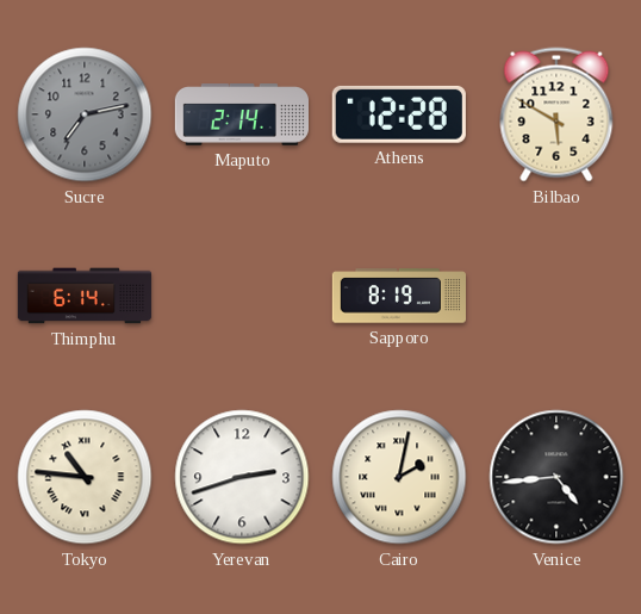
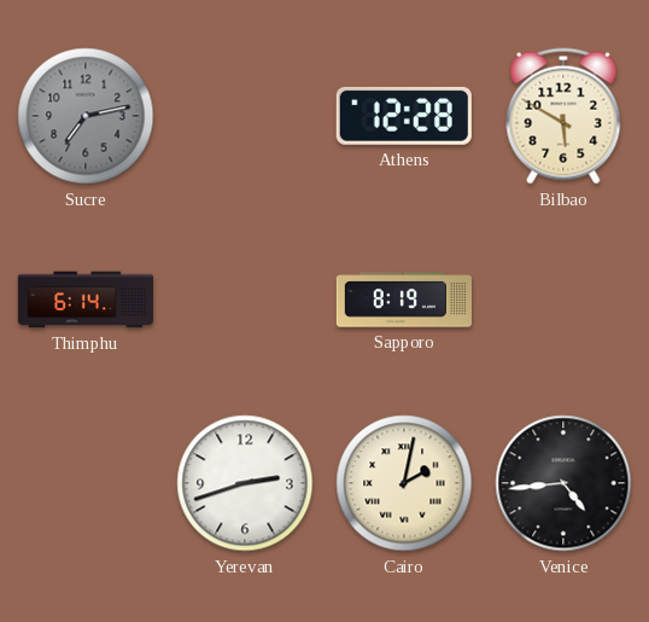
Maputo: 2:14 -> none
Tokyo: 10:46 -> none
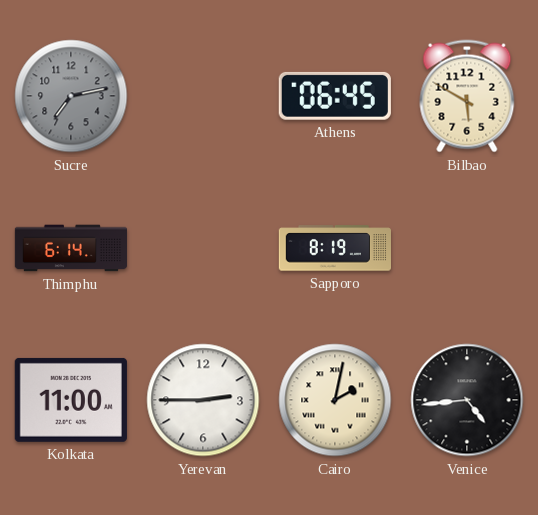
Athens: 12:28 -> 06:45
Kolkata: none -> 11:00
Yerevan: 2:42 -> 2:45
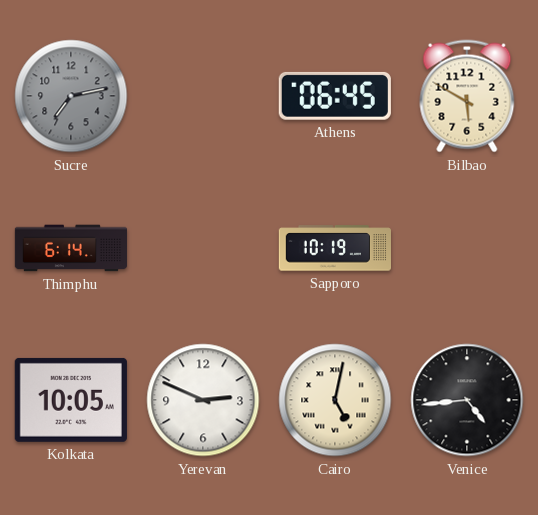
Sapporo: 8:19 -> 10:19
Kolkata: 11:00 -> 10:05
Yerevan: 2:45 -> 2:49
Cairo: 2:02 -> 5:02
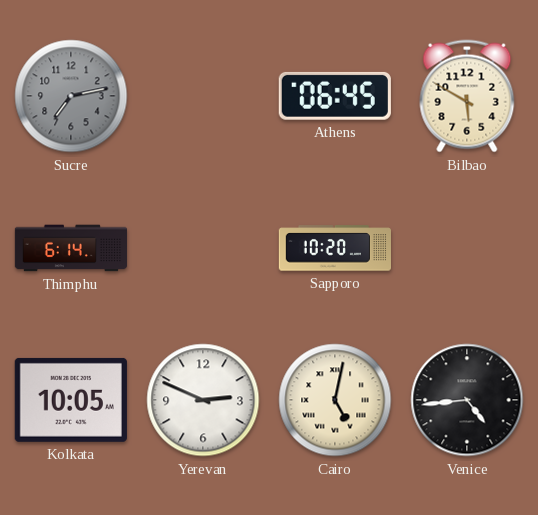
Sapporo: 10:19 -> 10:20
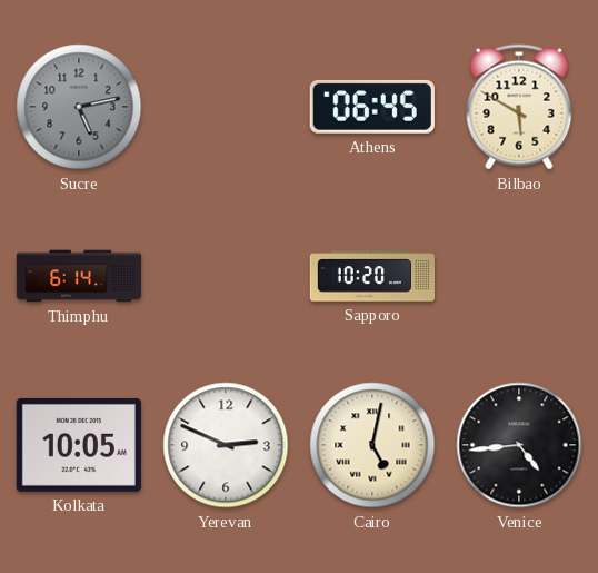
Sucre: 7:13 -> 5:13
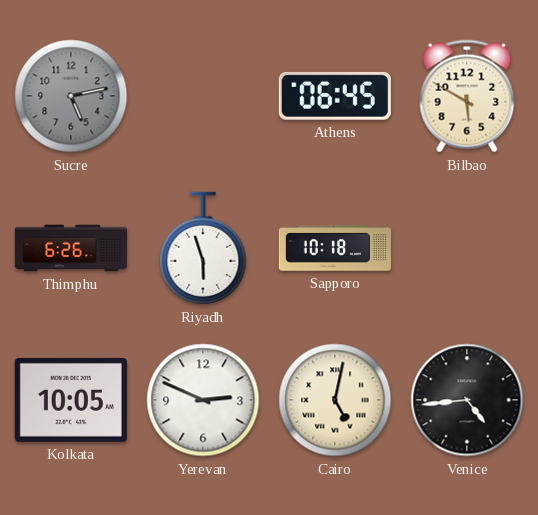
Thimphu: 6:14 -> 6:26
Riyadh: none -> 5:57
Sapporo: 10:20 -> 10:18
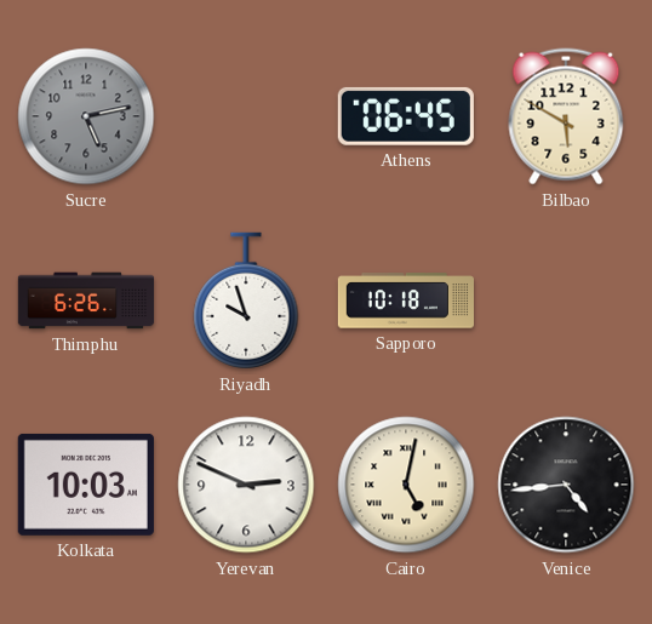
Riyadh: 5:57 -> 9:57
Kolkata: 10:05 -> 10:03
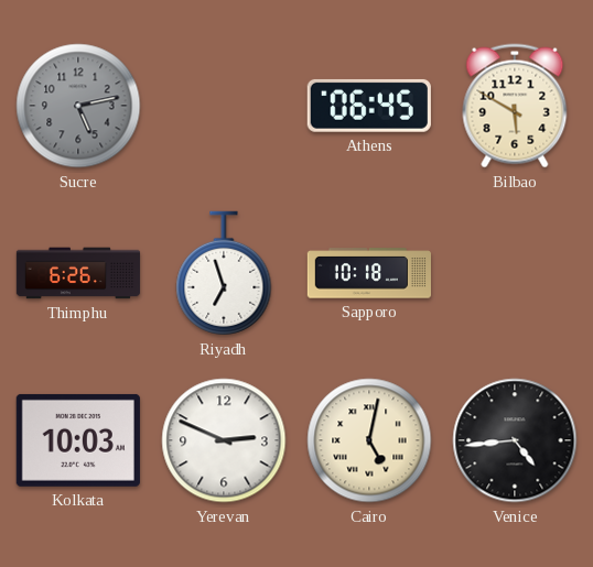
Riyadh: 9:57 -> 6:57
